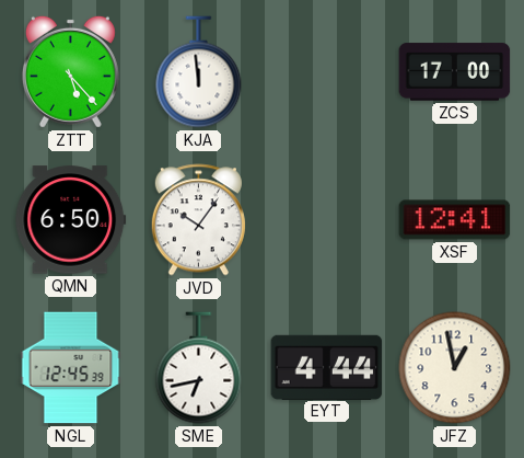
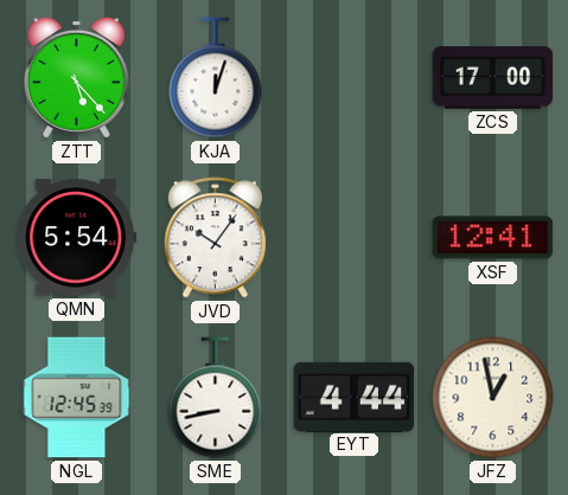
KJA: 11:59 -> 12:03
QMN: 6:50 -> 5:54
SME: 6:43 -> 8:43
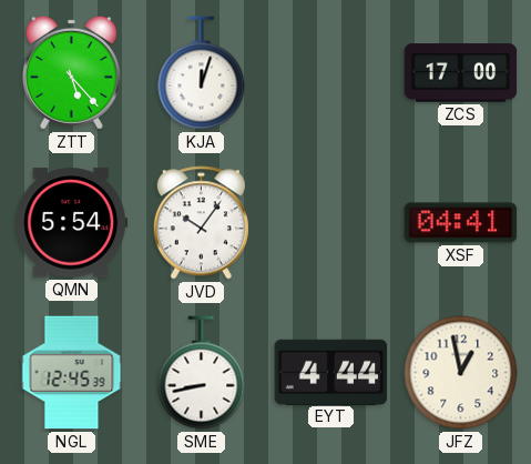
XSF: 12:41 -> 04:41
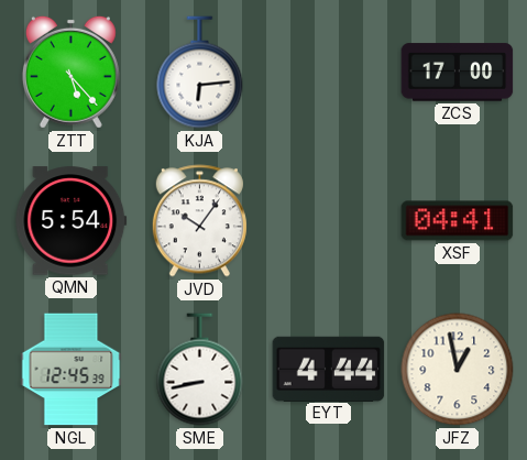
KJA: 12:03 -> 6:14
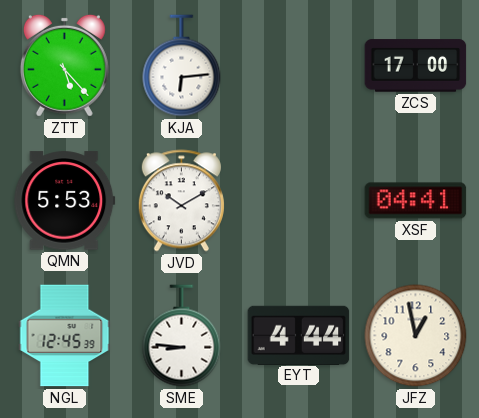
QMN: 5:54 -> 5:53
JVD: 10:06 -> 10:10
SME: 8:43 -> 8:46
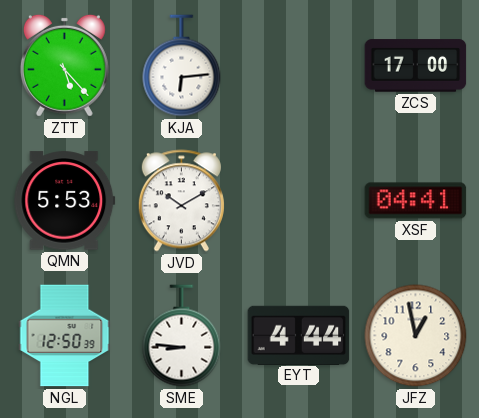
NGL: 12:45 -> 12:50
